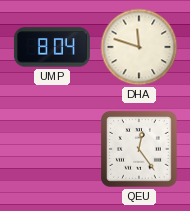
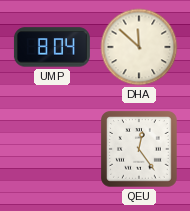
DHA: 11:48 -> 11:52
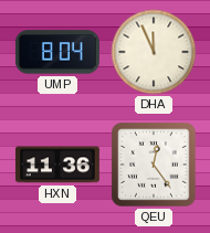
DHA: 11:52 -> 11:56
HXN: none -> 11:36
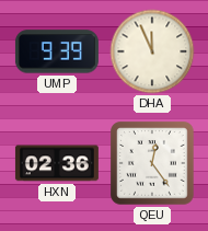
UMP: 8:04 -> 9:39
HXN: 11:36 -> 02:36
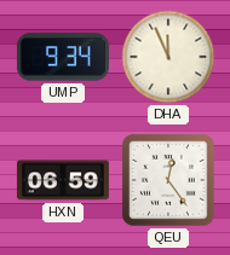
UMP: 9:39 -> 9:34
HXN: 02:36 -> 06:59
